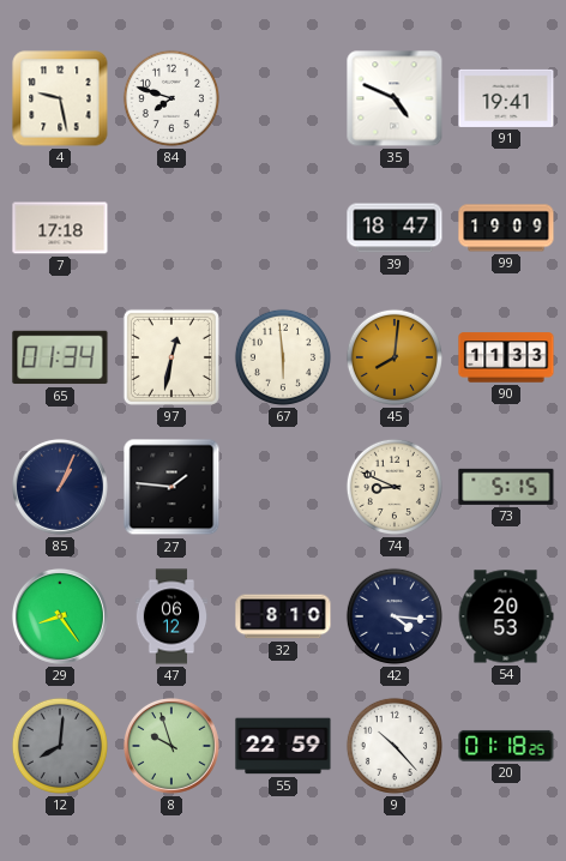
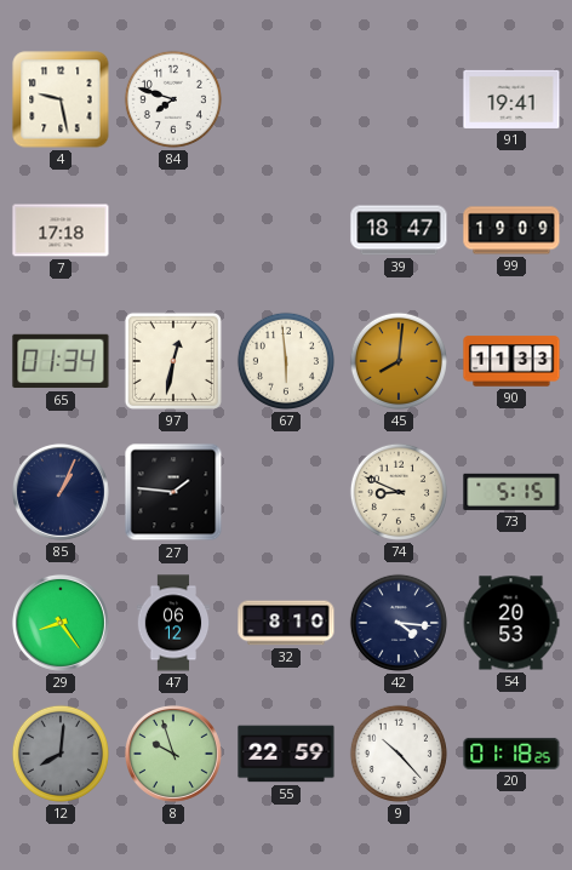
35: 4:49 -> none
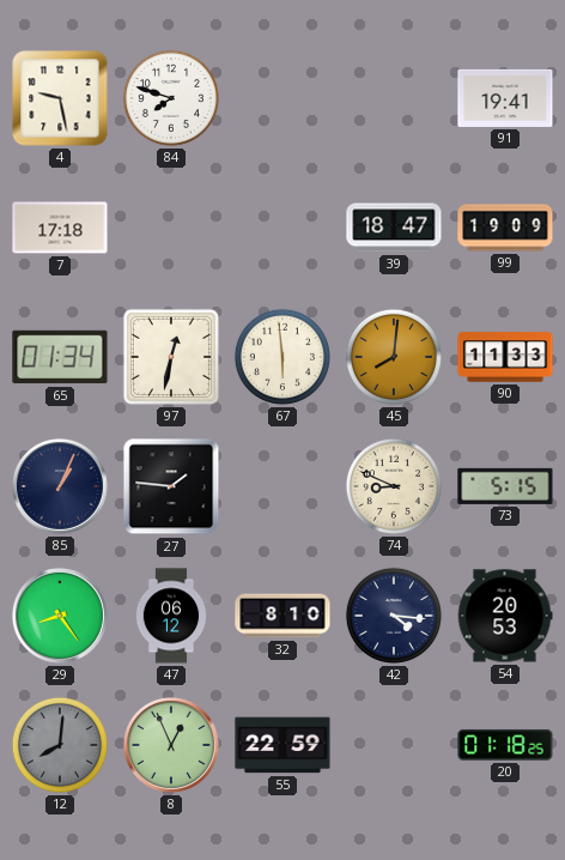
8: 9:57 -> 12:56
9: 10:23 -> none
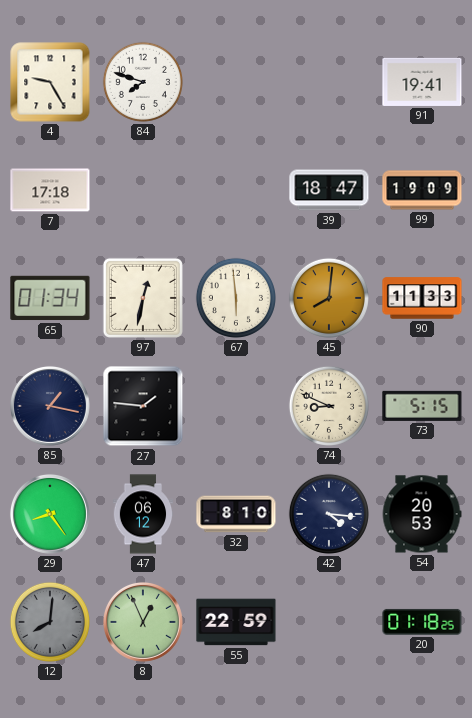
4: 9:28 -> 9:25
85: 1:04 -> 1:17
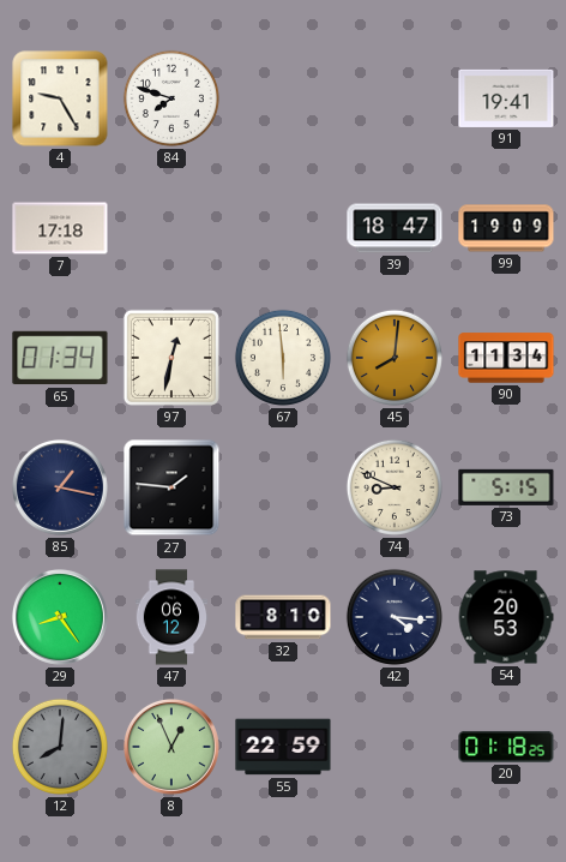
90: 11:33 -> 11:34
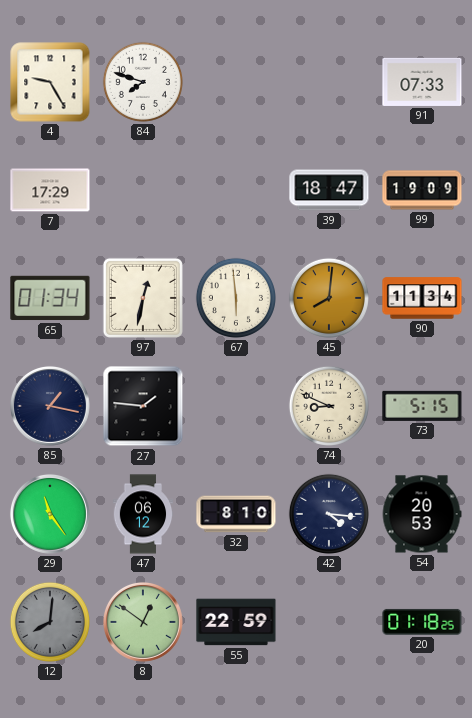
91: 19:41 -> 07:33
7: 17:18 -> 17:29
29: 8:24 -> 11:24
8: 12:56 -> 12:51
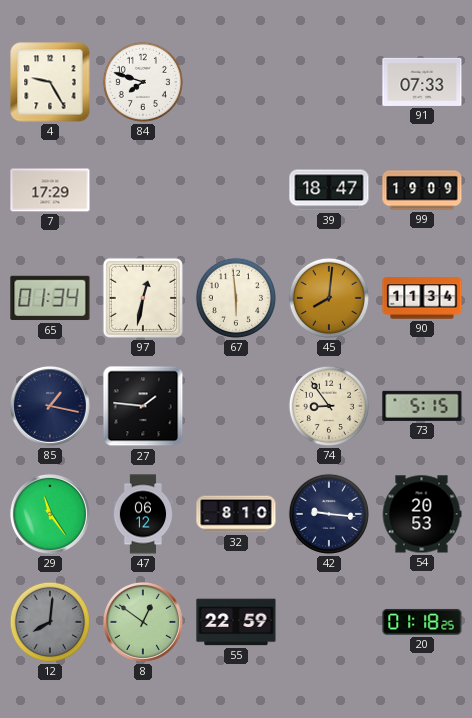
74: 8:49 -> 8:54
42: 4:16 -> 9:16
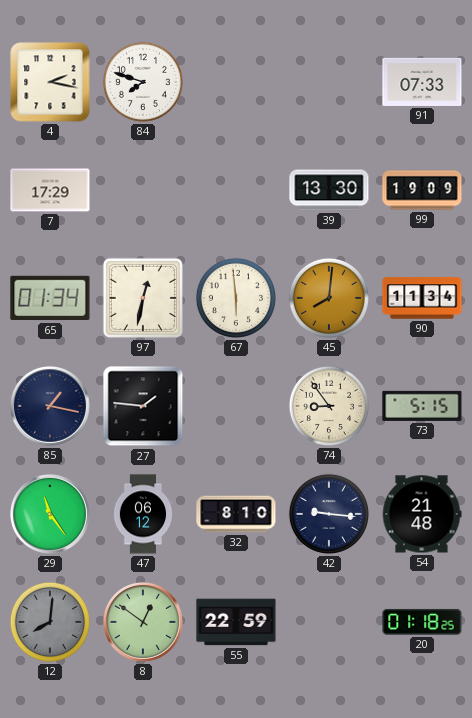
4: 9:25 -> 2:17
39: 18:47 -> 13:30
54: 20:53 -> 21:48
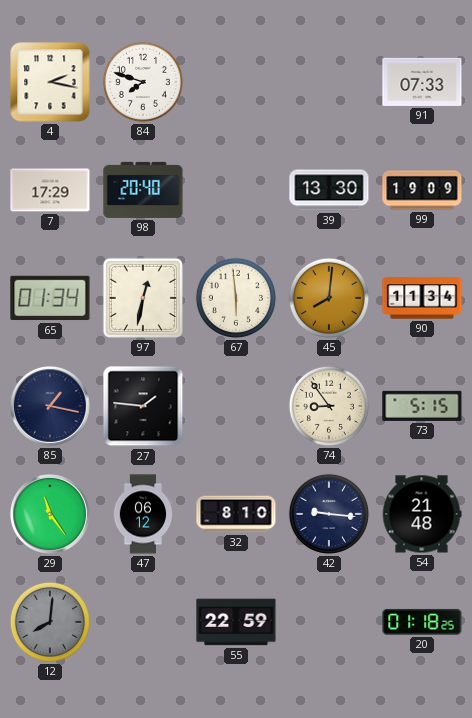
98: none -> 20:40
8: 12:51 -> none
